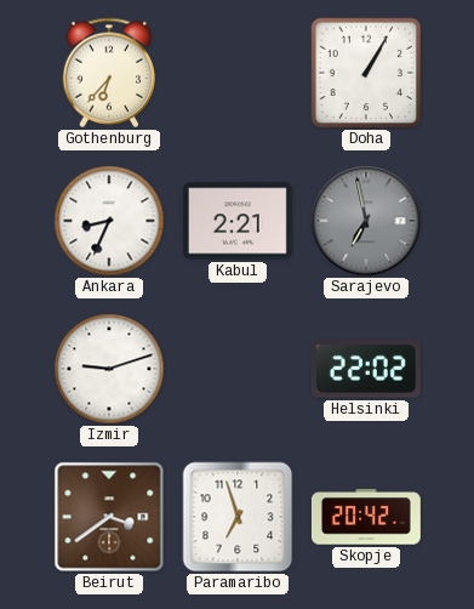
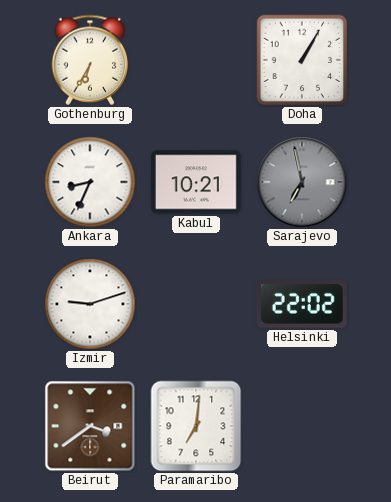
Gothenburg: 6:37 -> 6:35
Kabul: 2:21 -> 10:21
Paramaribo: 6:57 -> 7:01
Skopje: 20:42 -> none
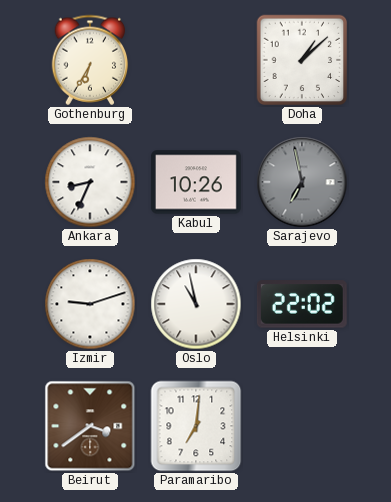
Doha: 1:05 -> 1:08
Kabul: 10:21 -> 10:26
Oslo: none -> 10:58
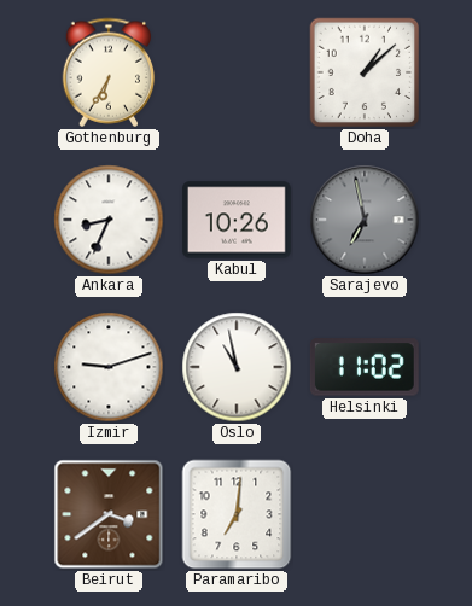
Helsinki: 22:02 -> 11:02
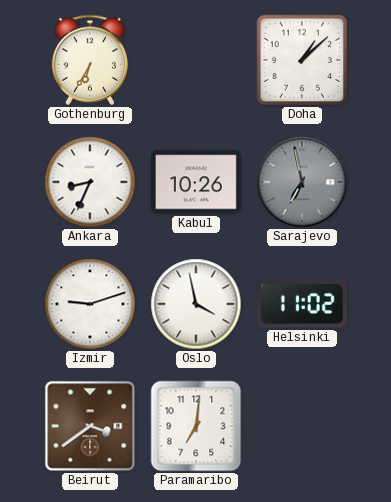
Oslo: 10:58 -> 3:58
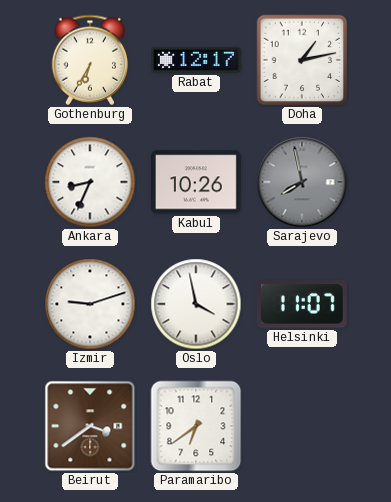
Rabat: none -> 12:17
Doha: 1:08 -> 1:13
Sarajevo: 6:58 -> 7:58
Helsinki: 11:02 -> 11:07
Paramaribo: 7:01 -> 6:39
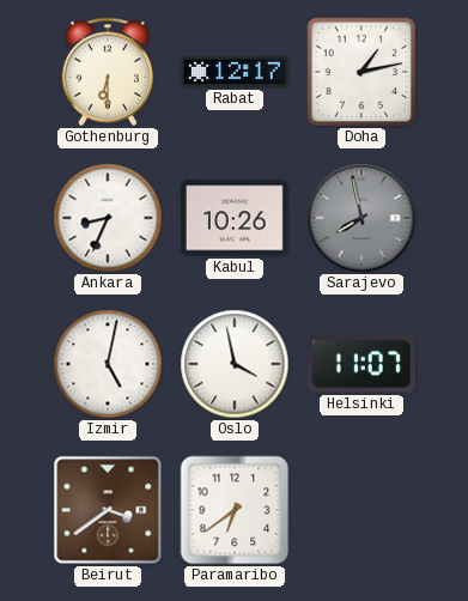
Gothenburg: 6:35 -> 6:30
Izmir: 9:12 -> 5:02
